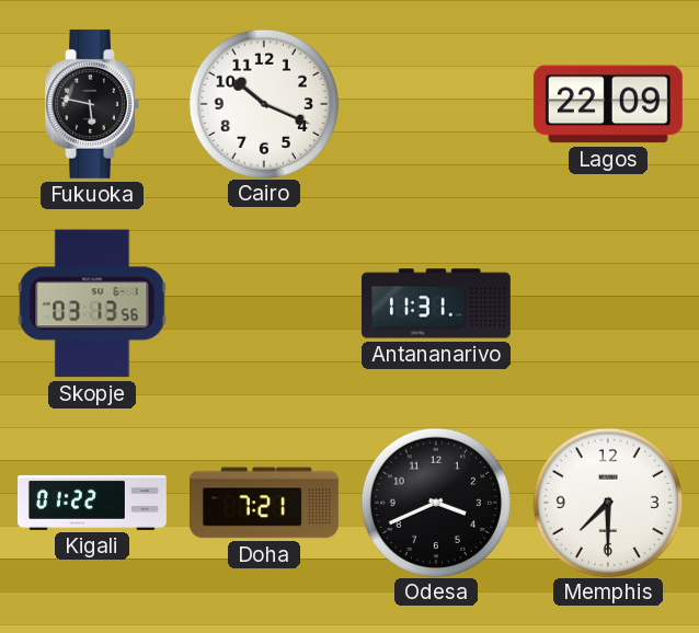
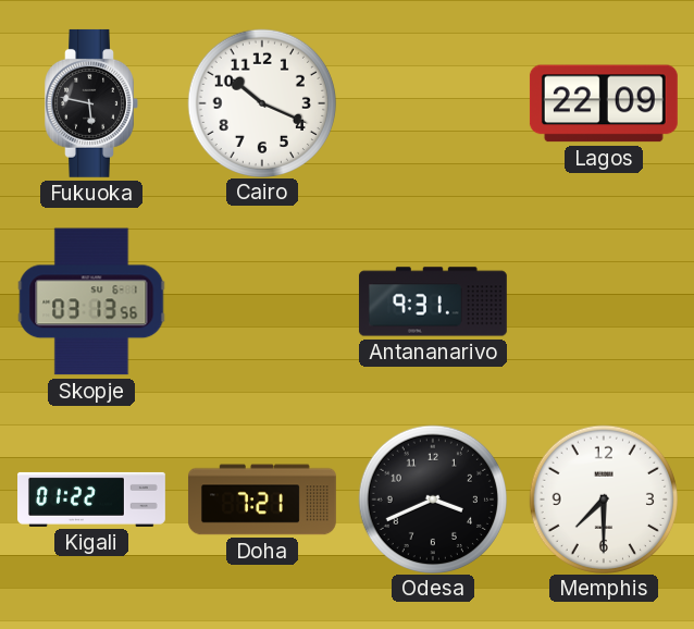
Antananarivo: 11:31 -> 9:31
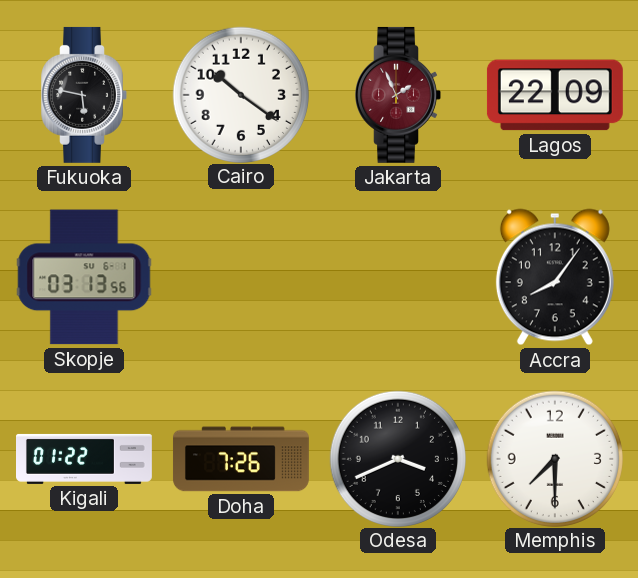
Cairo: 10:19 -> 10:21
Jakarta: none -> 1:56
Antananarivo: 9:31 -> none
Accra: none -> 8:06
Doha: 7:21 -> 7:26
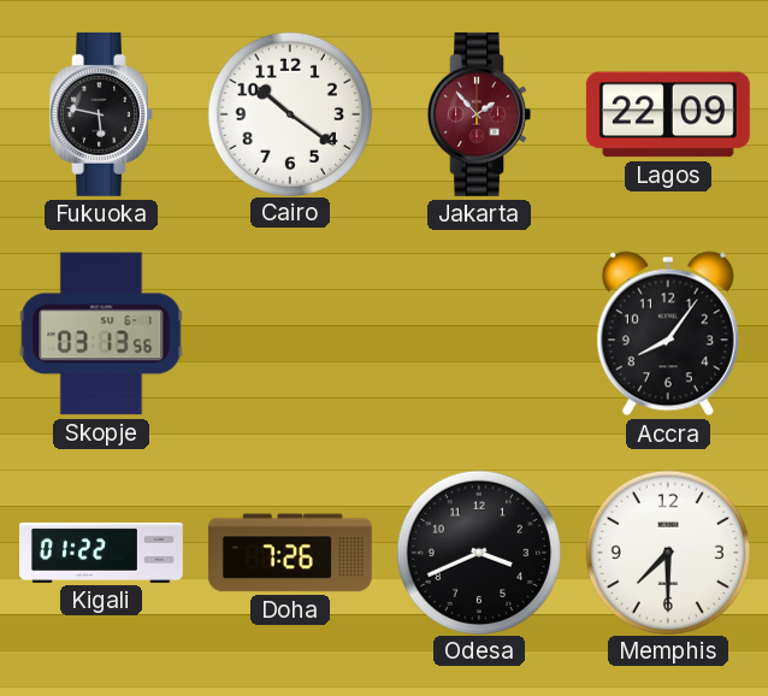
Jakarta: 1:56 -> 1:53
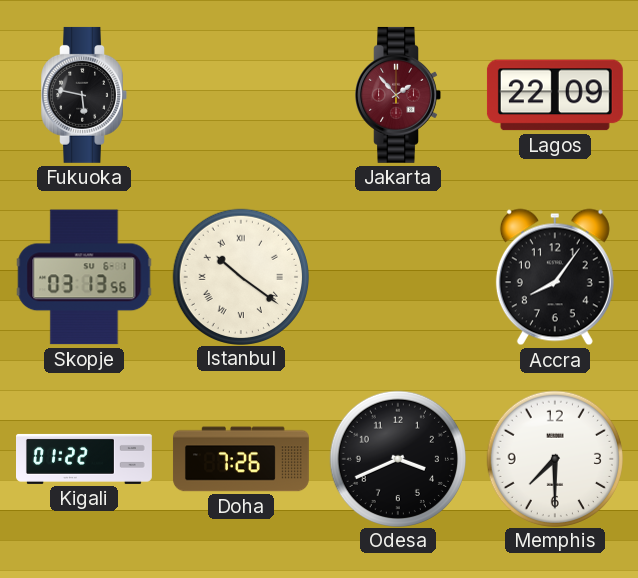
Cairo: 10:21 -> none
Istanbul: none -> 10:21
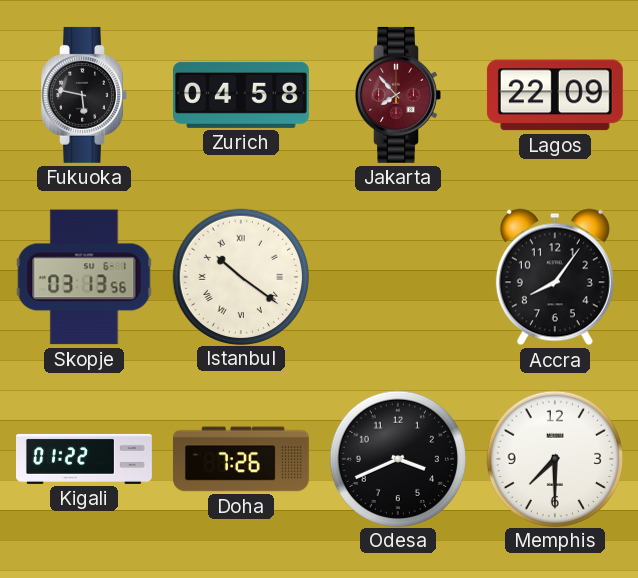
Zurich: none -> 04:58
Jakarta: 1:53 -> 7:53
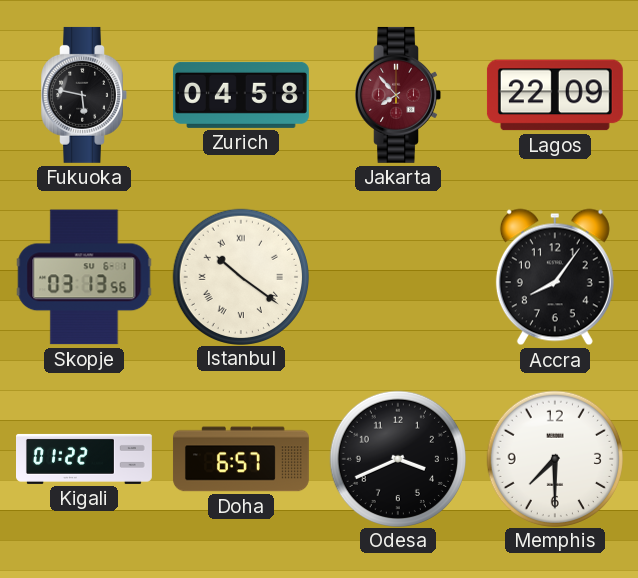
Doha: 7:26 -> 6:57
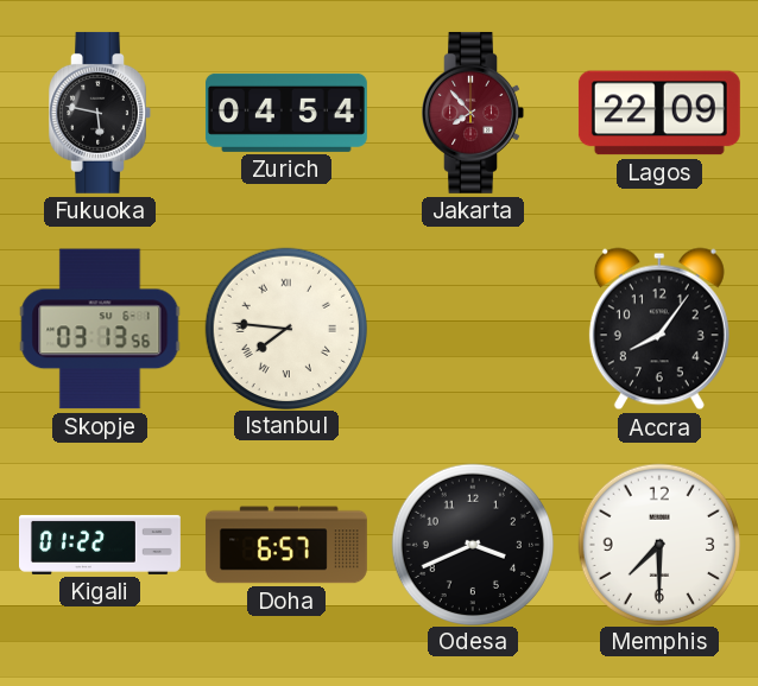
Zurich: 04:58 -> 04:54
Istanbul: 10:21 -> 7:46
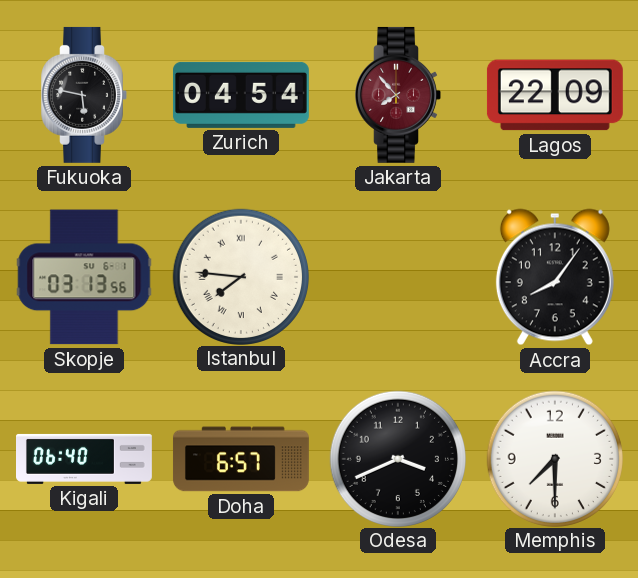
Kigali: 01:22 -> 06:40
